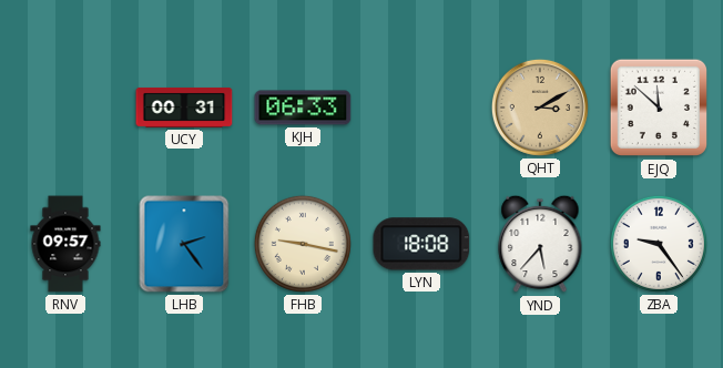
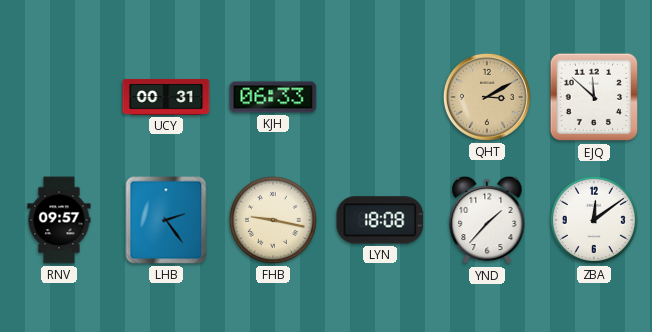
YND: 5:37 -> 1:37
ZBA: 9:24 -> 12:09
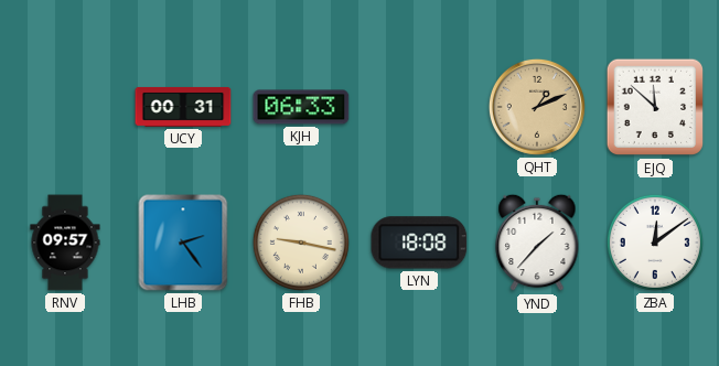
QHT: 3:10 -> 1:11
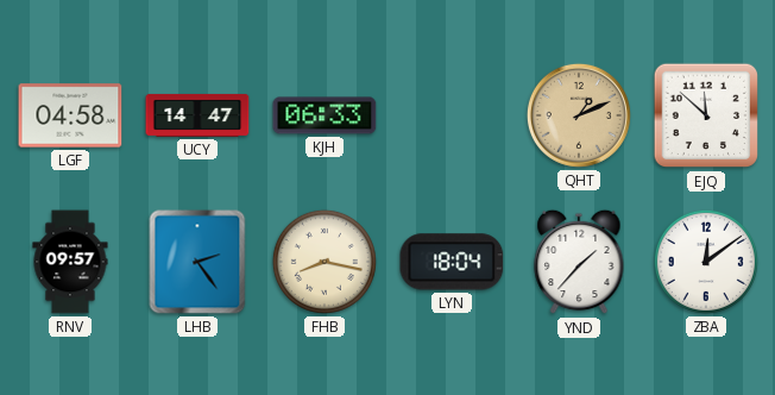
LGF: none -> 04:58
UCY: 00:31 -> 14:47
FHB: 9:17 -> 8:17
LYN: 18:08 -> 18:04
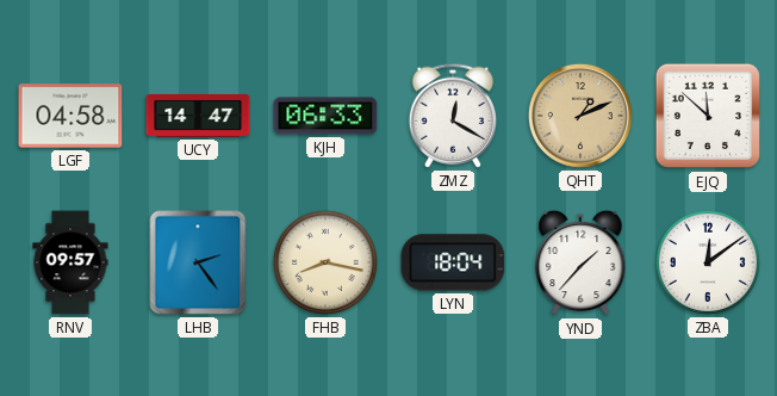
ZMZ: none -> 12:20
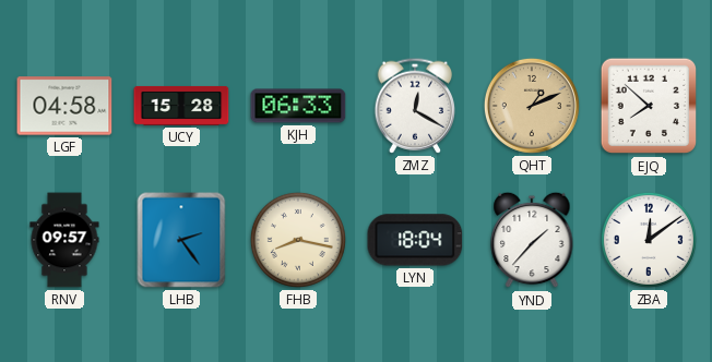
UCY: 14:47 -> 15:28
EJQ: 11:52 -> 7:52
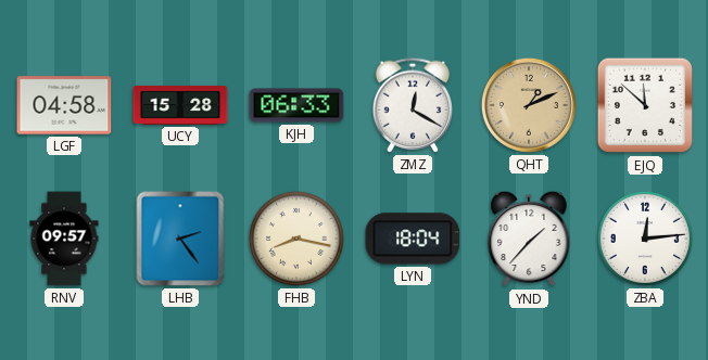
EJQ: 7:52 -> 11:52
ZBA: 12:09 -> 12:14
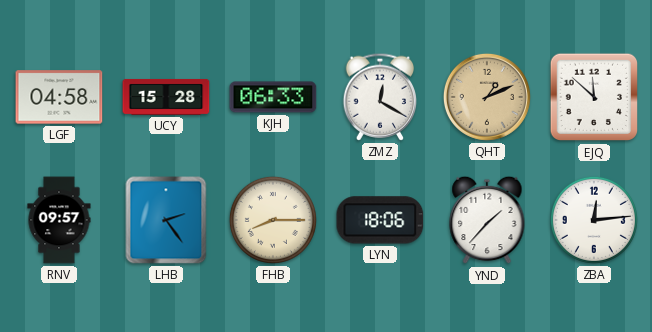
FHB: 8:17 -> 8:15
LYN: 18:04 -> 18:06
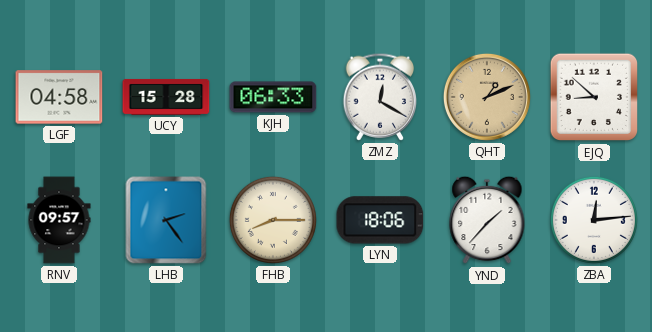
EJQ: 11:52 -> 8:52
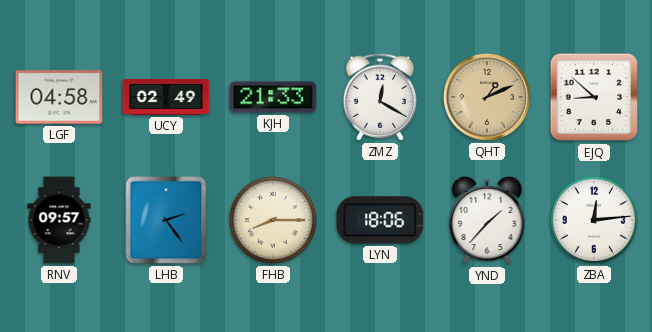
UCY: 15:28 -> 02:49
KJH: 06:33 -> 21:33
